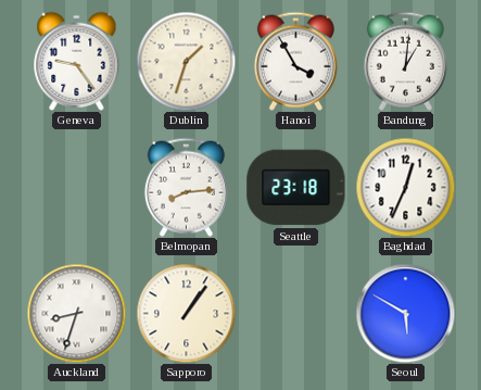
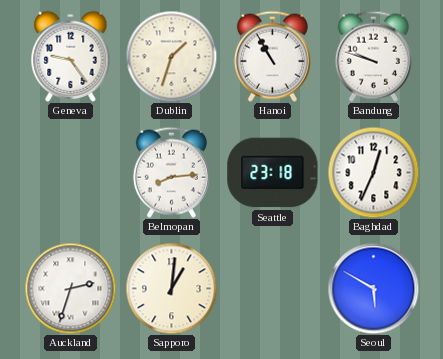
Hanoi: 3:55 -> 10:55
Bandung: 1:01 -> 9:48
Auckland: 8:33 -> 2:33
Sapporo: 1:06 -> 1:01
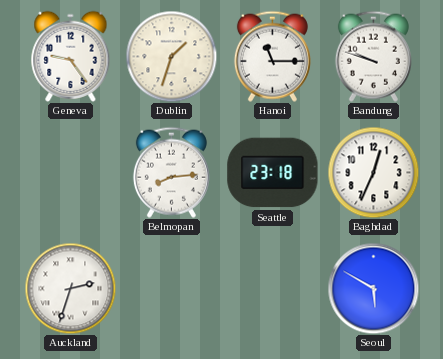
Hanoi: 10:55 -> 11:15
Sapporo: 1:01 -> none
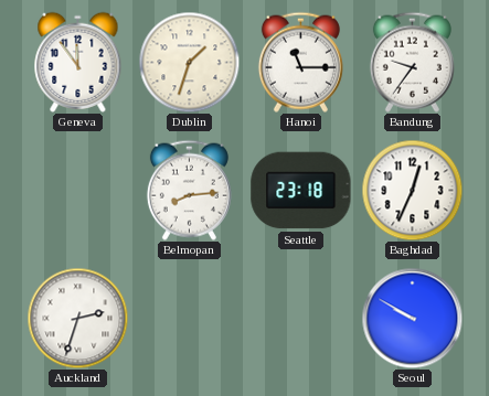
Geneva: 9:24 -> 11:54
Bandung: 9:48 -> 9:36
Seoul: 5:50 -> 9:50
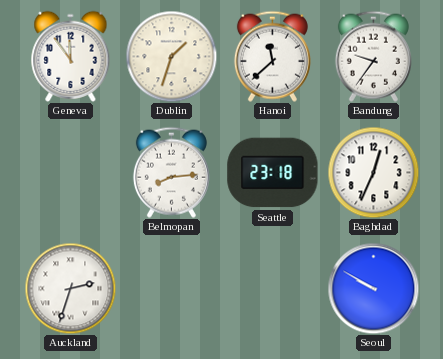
Hanoi: 11:15 -> 11:38
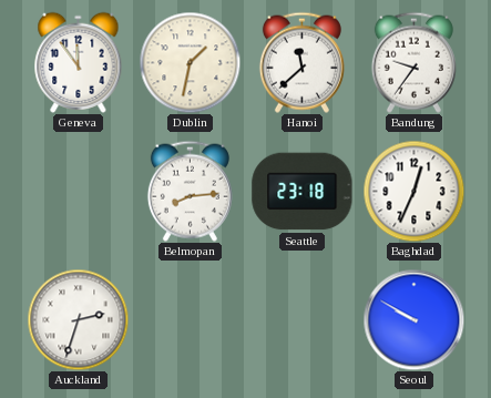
Dublin: 1:33 -> 1:32
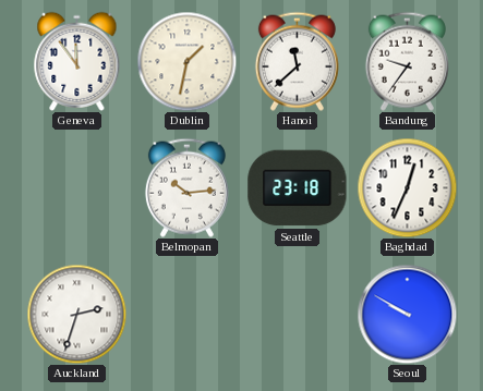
Belmopan: 8:14 -> 10:14
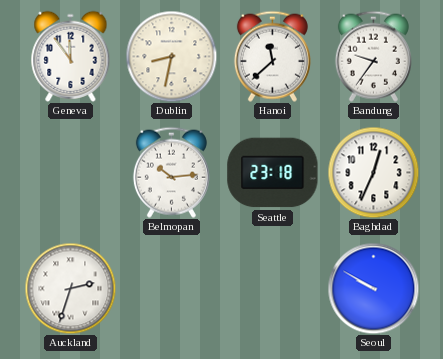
Dublin: 1:32 -> 8:32
